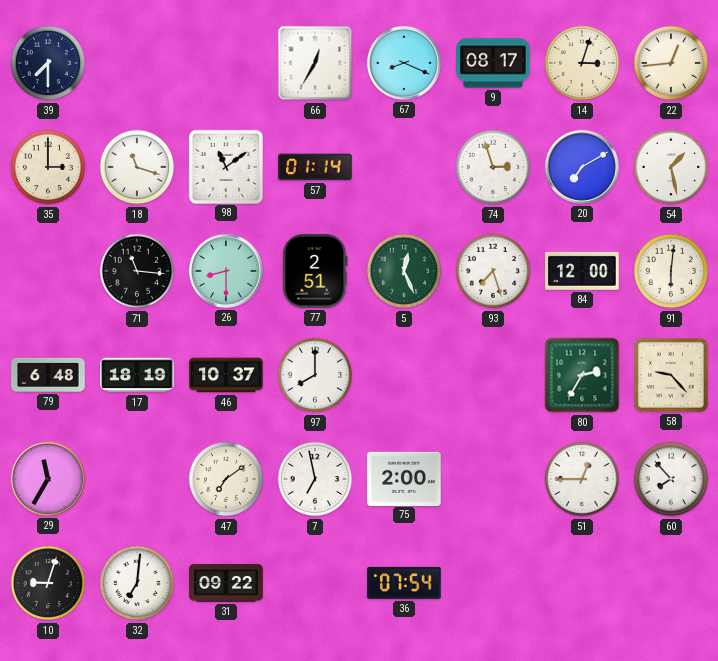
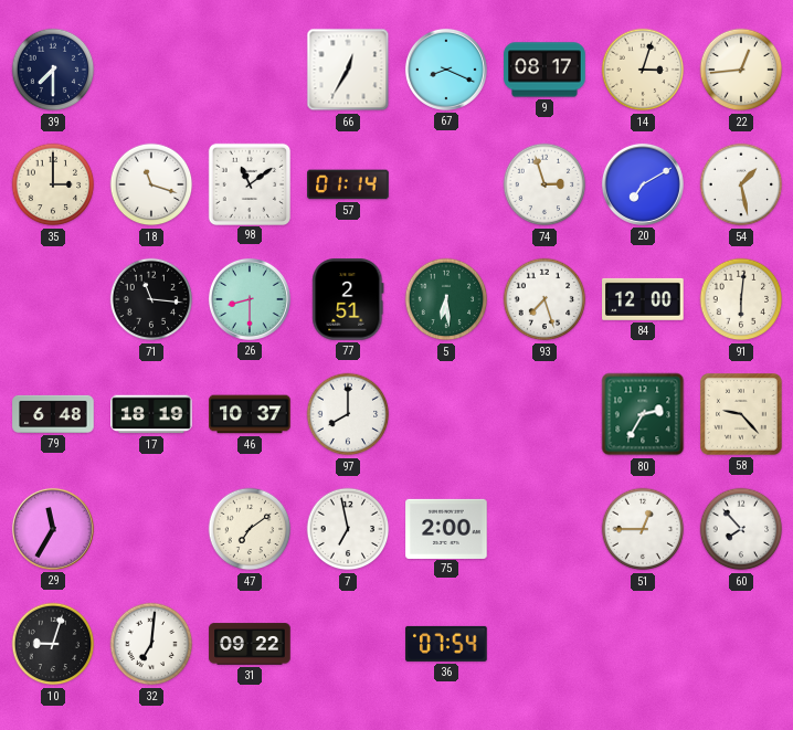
5: 12:26 -> 6:29
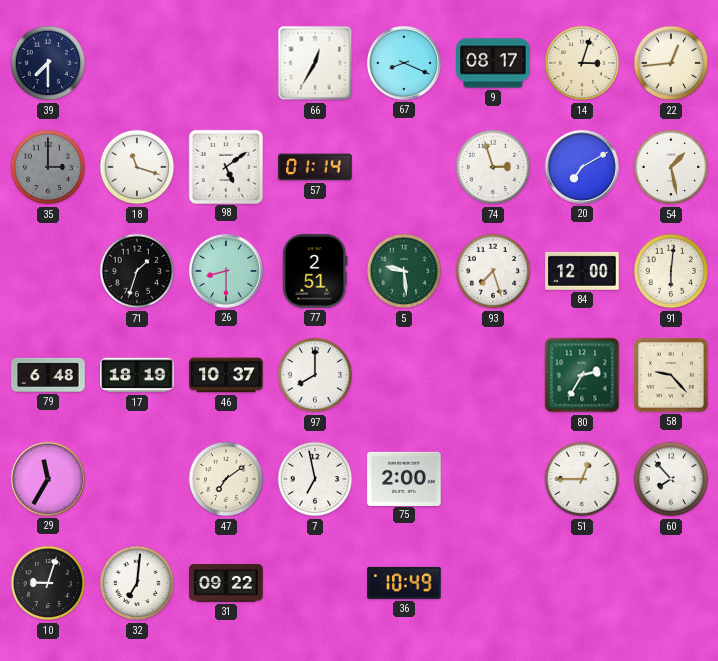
35 dial: cream -> grey
98: 11:09 -> 5:09
71: 11:16 -> 1:33
5: 6:29 -> 9:29
36: 07:54 -> 10:49
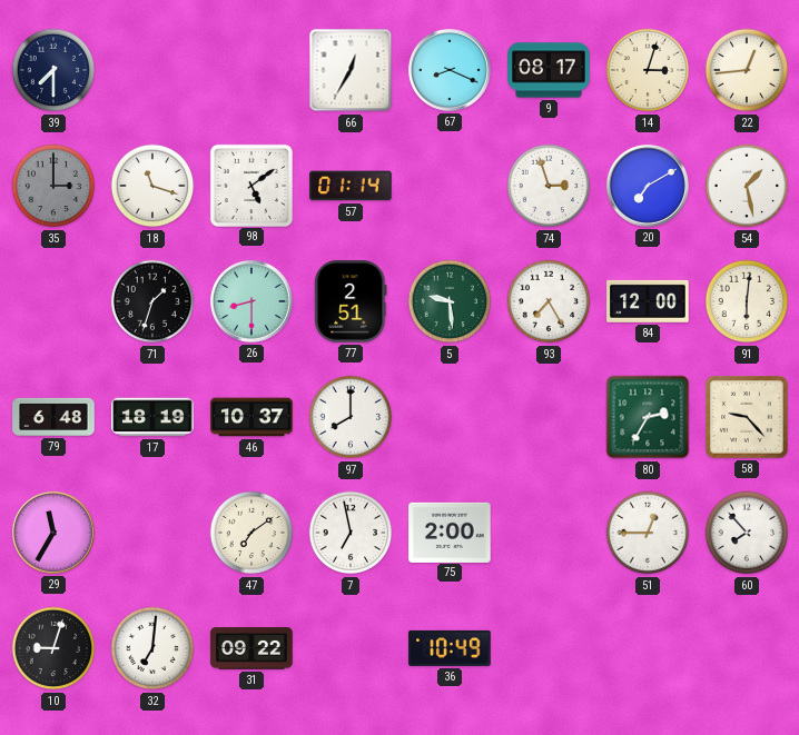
93: 7:27 -> 7:25
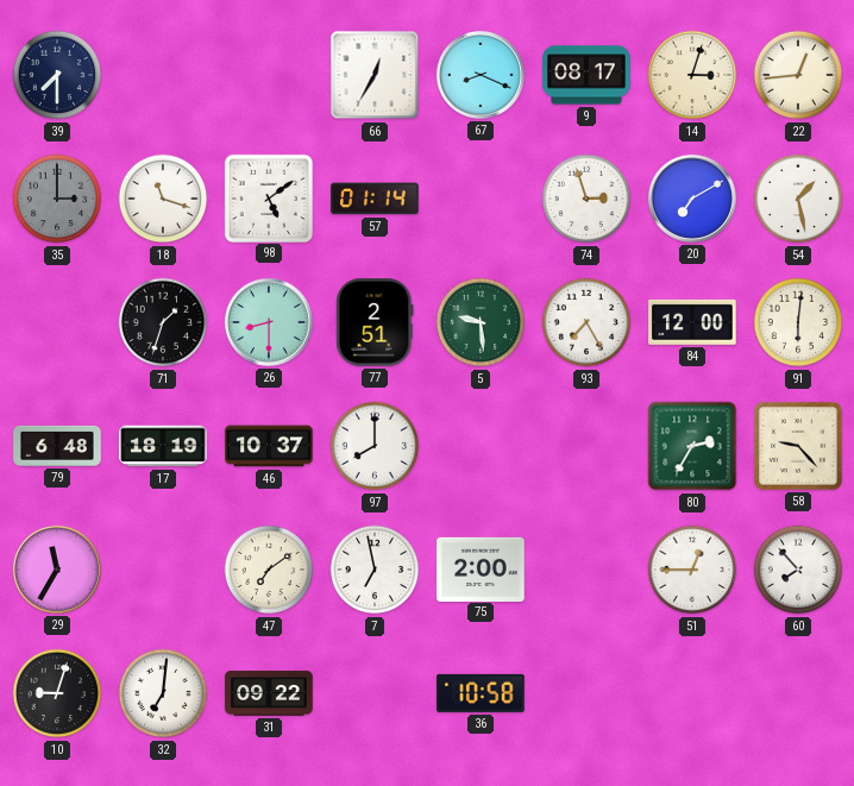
36: 10:49 -> 10:58
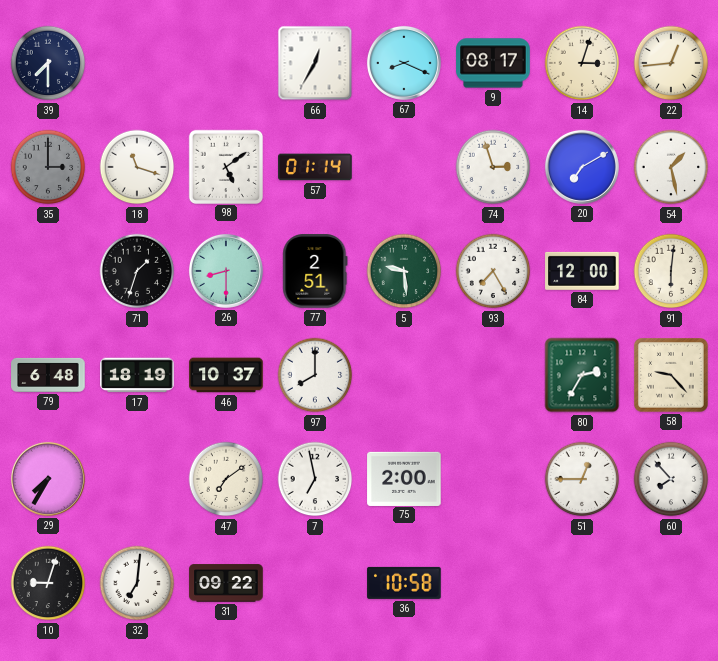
29: 11:35 -> 7:35
